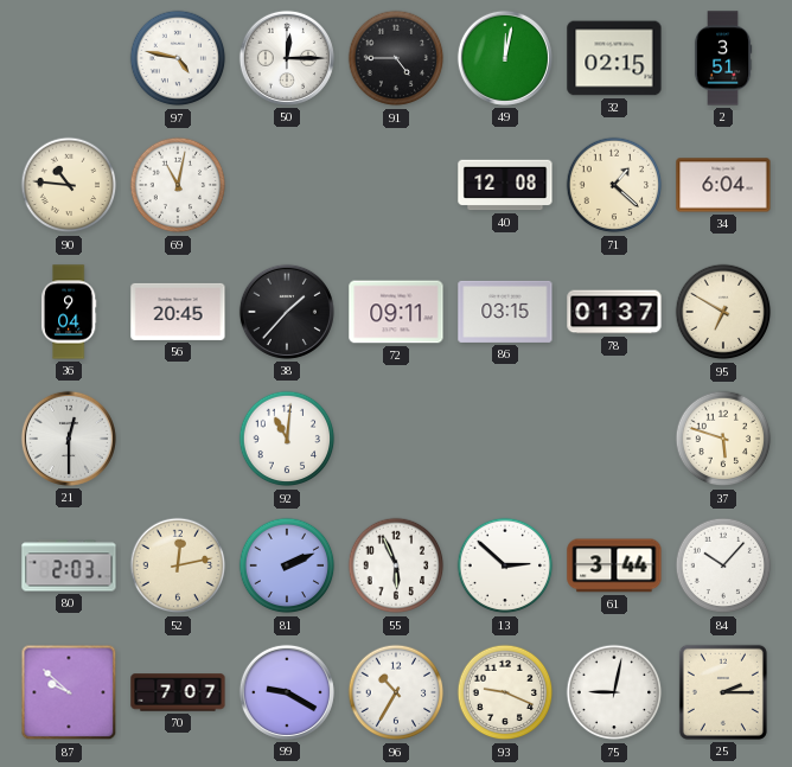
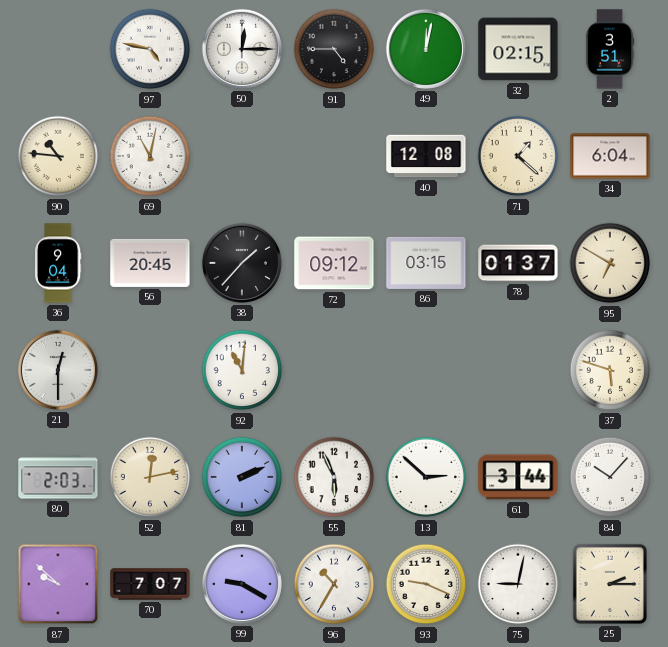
72: 09:11 -> 09:12
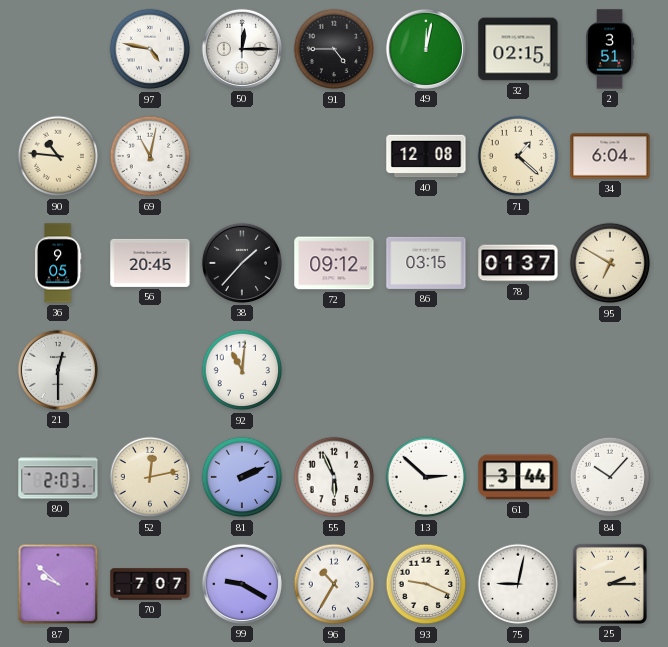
36: 9:04 -> 9:05
37: 5:48 -> none
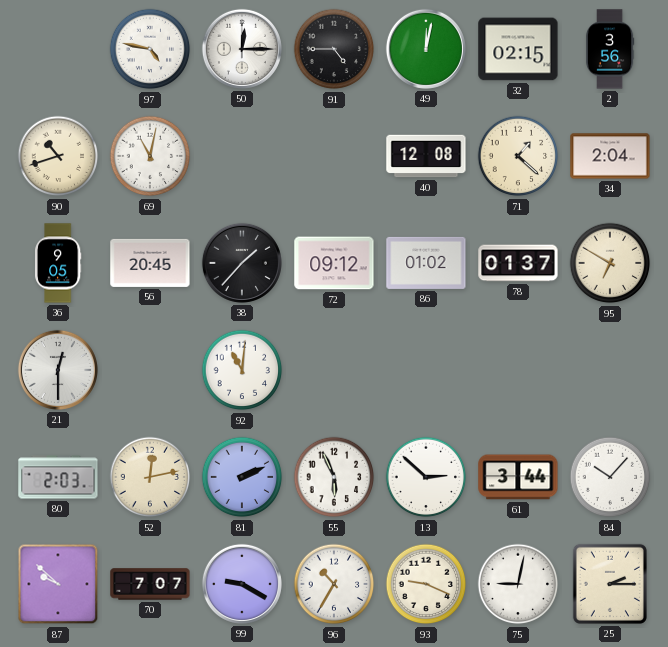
2: 3:51 -> 3:56
90: 10:46 -> 10:42
34: 6:04 -> 2:04
86: 03:15 -> 01:02
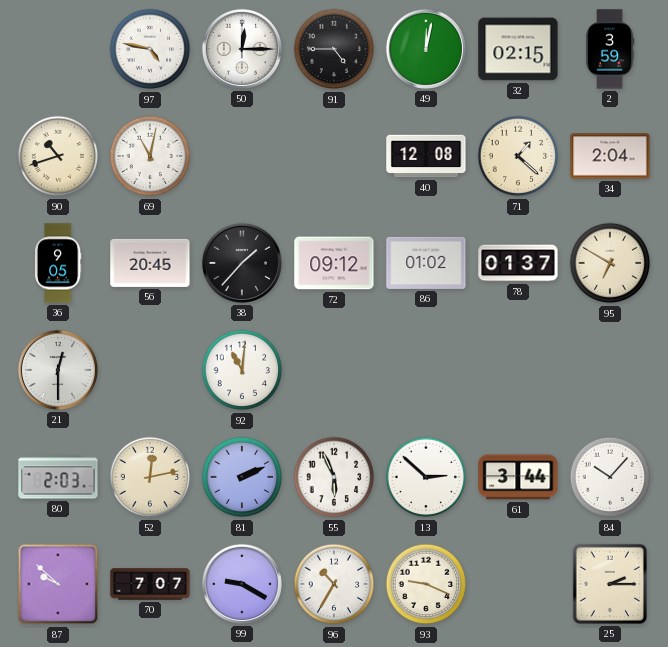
2: 3:56 -> 3:59
75: 9:02 -> none
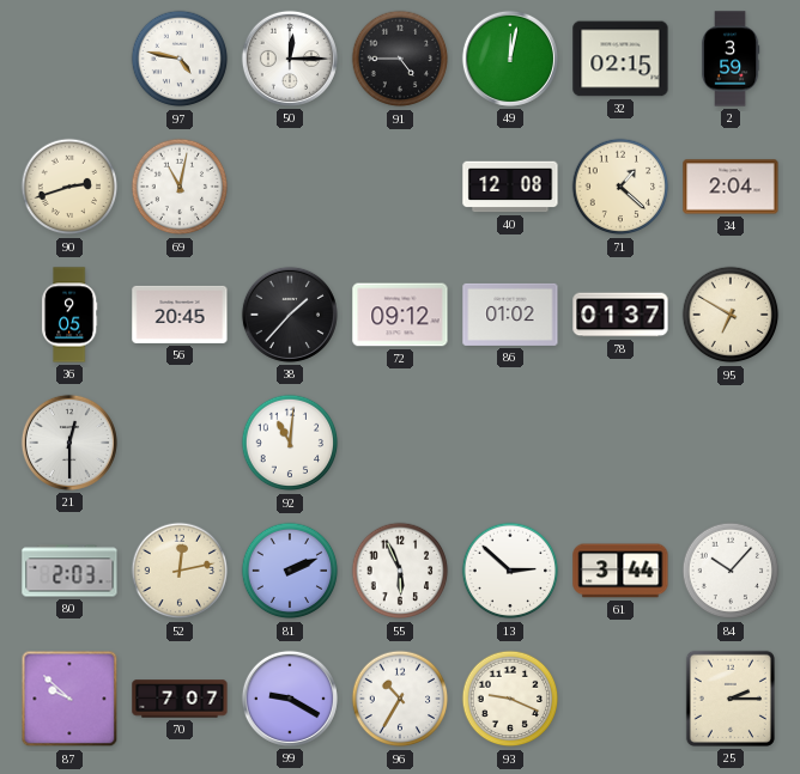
90: 10:42 -> 2:42
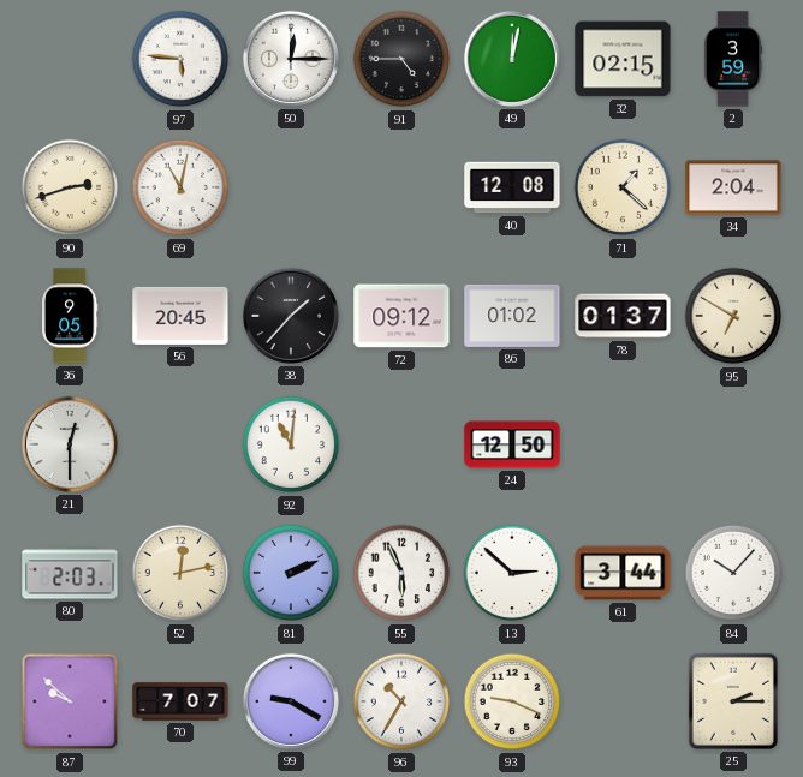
97: 4:47 -> 5:46
24: none -> 12:50
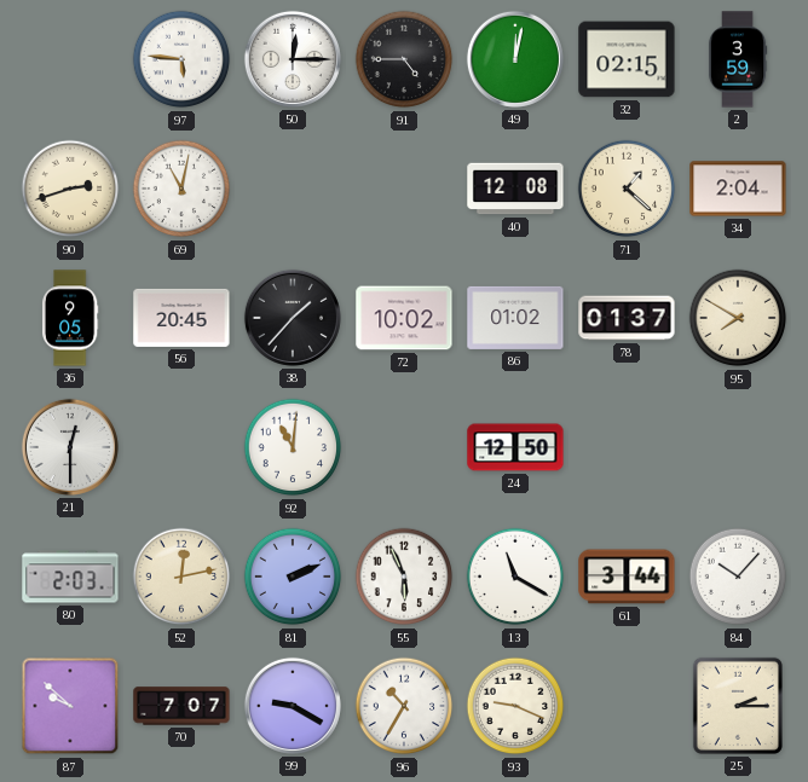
72: 09:12 -> 10:02
95: 6:50 -> 7:50
13: 2:52 -> 11:20
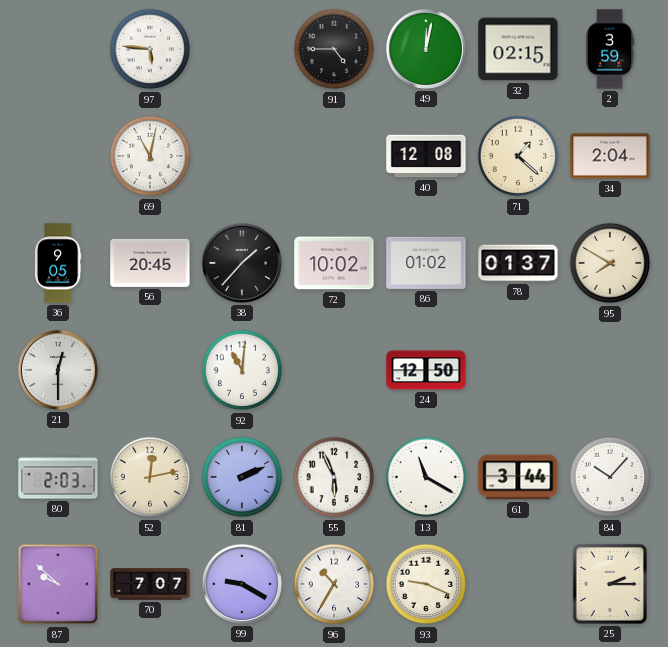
50: 12:15 -> none
90: 2:42 -> none
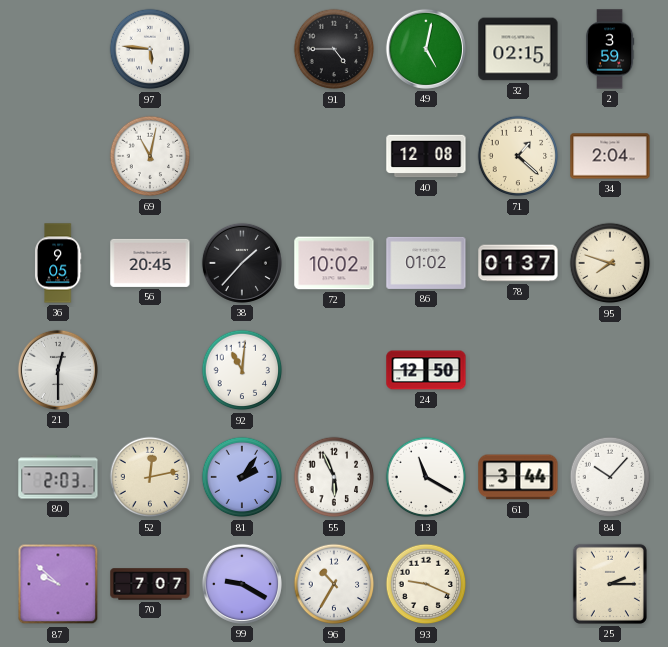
49: 12:02 -> 5:02
95: 7:50 -> 7:48
81: 2:11 -> 2:06
